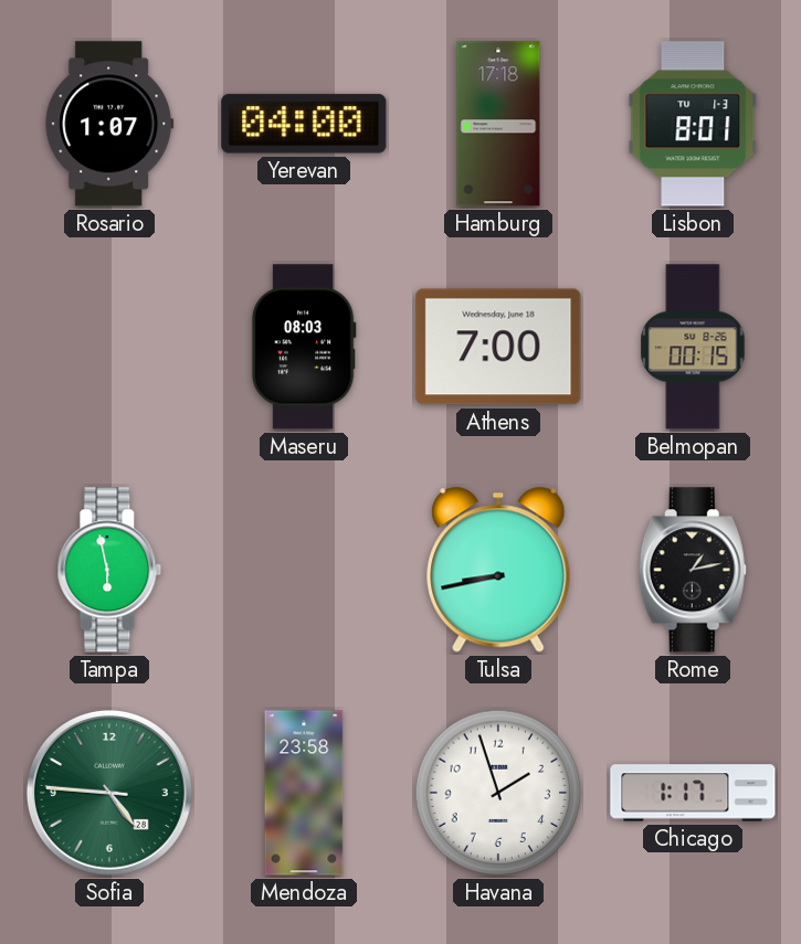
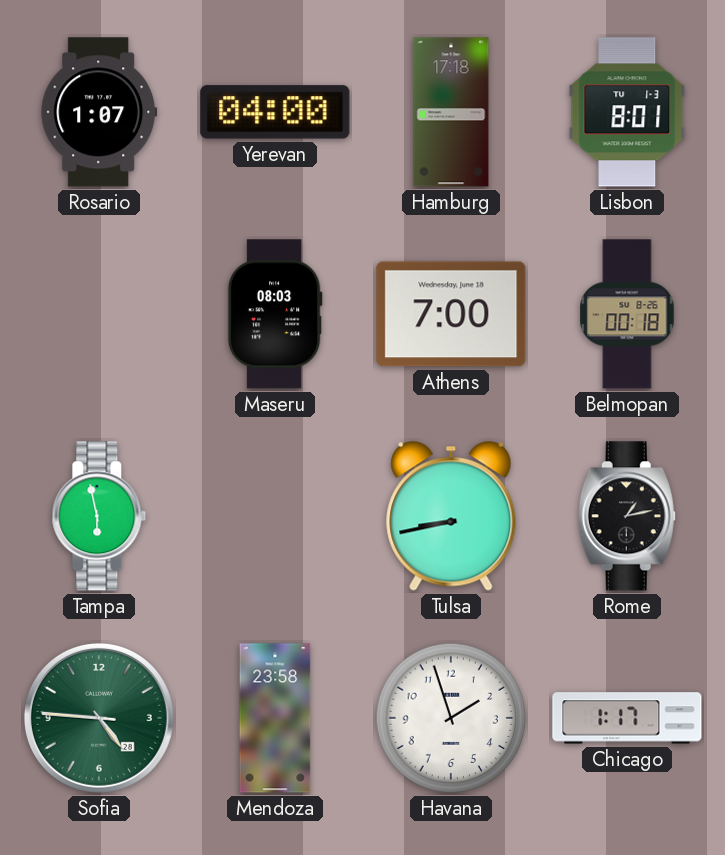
Belmopan: 00:15 -> 00:18
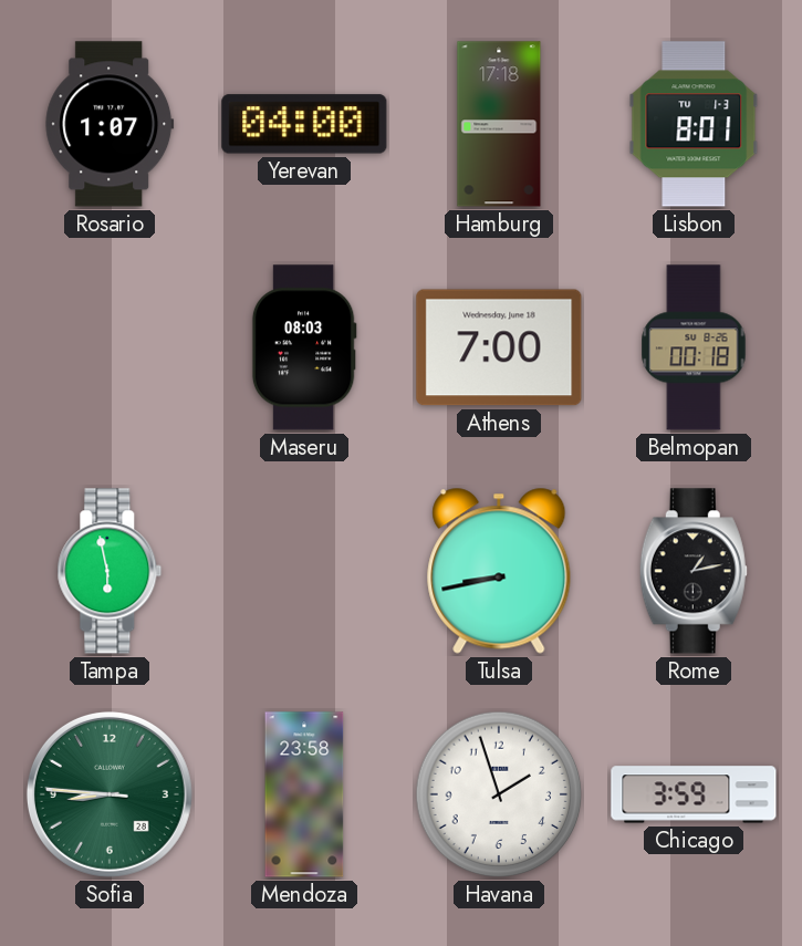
Sofia: 4:45 -> 8:45
Chicago: 1:17 -> 3:59
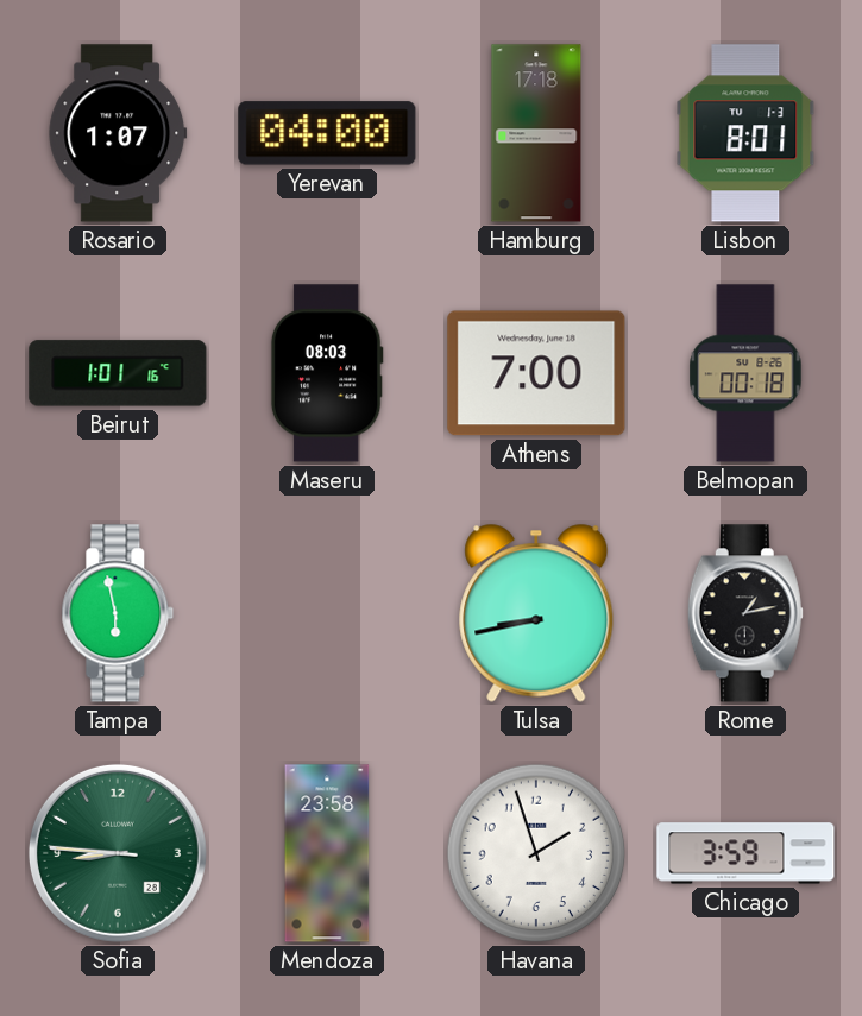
Beirut: none -> 1:01
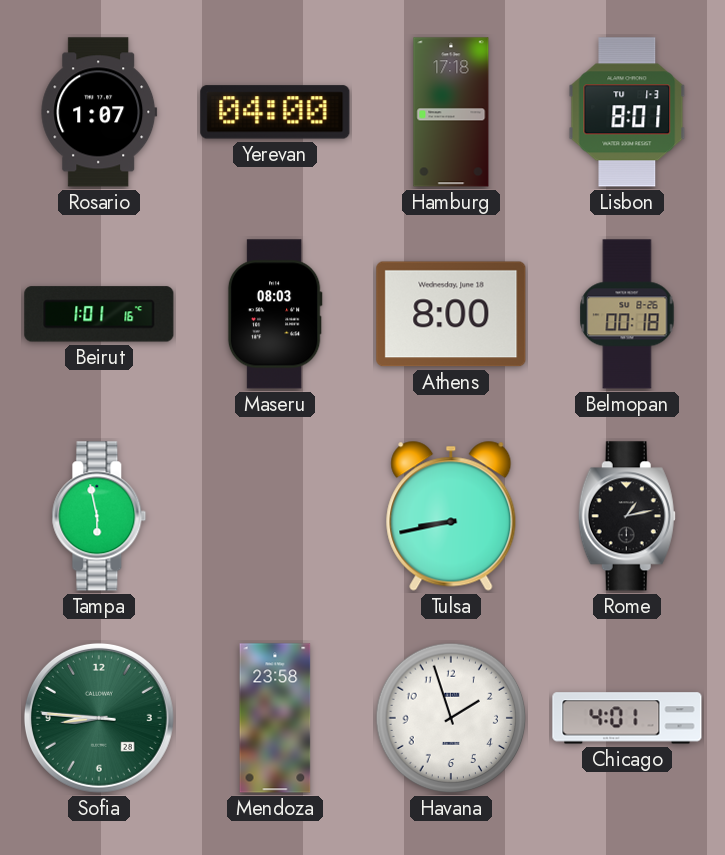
Athens: 7:00 -> 8:00
Chicago: 3:59 -> 4:01
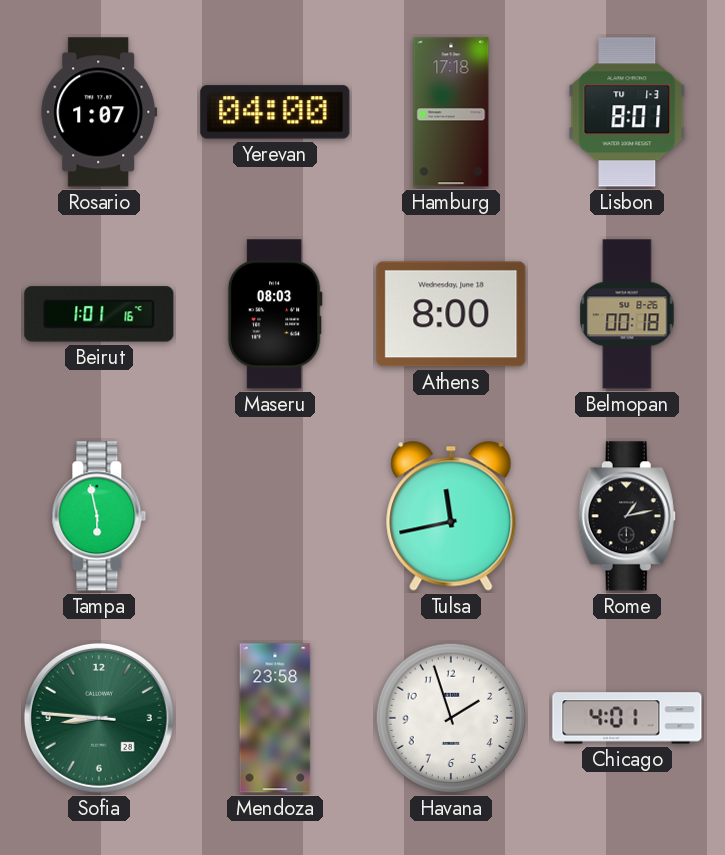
Tulsa: 8:43 -> 11:43
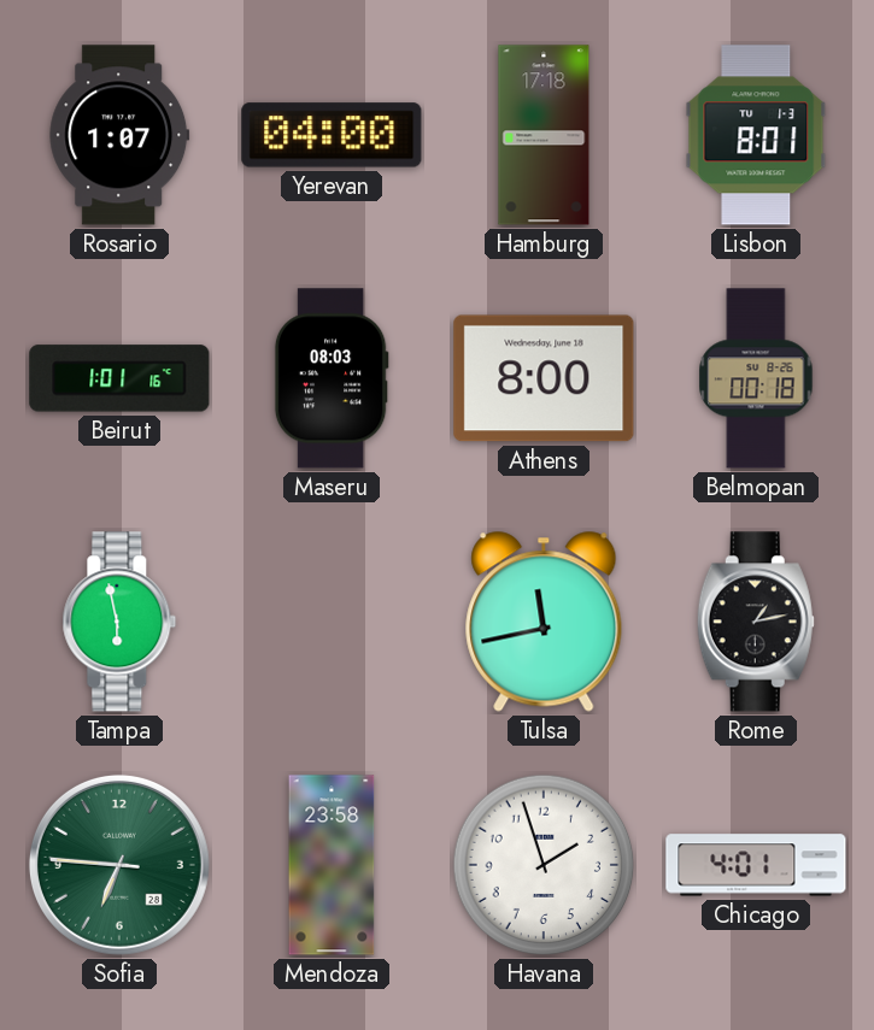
Sofia: 8:45 -> 6:45
